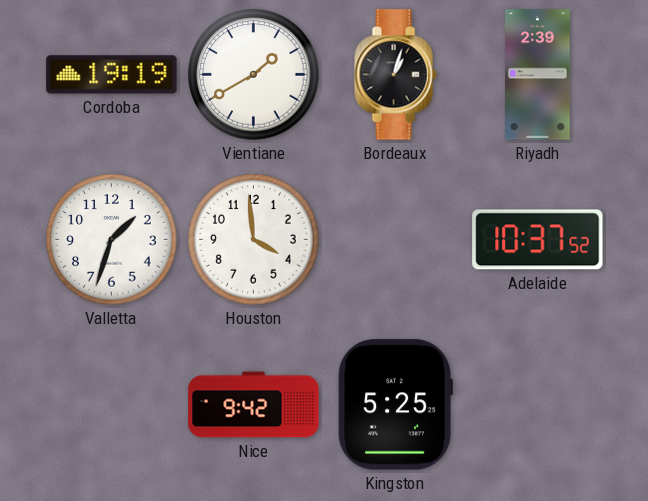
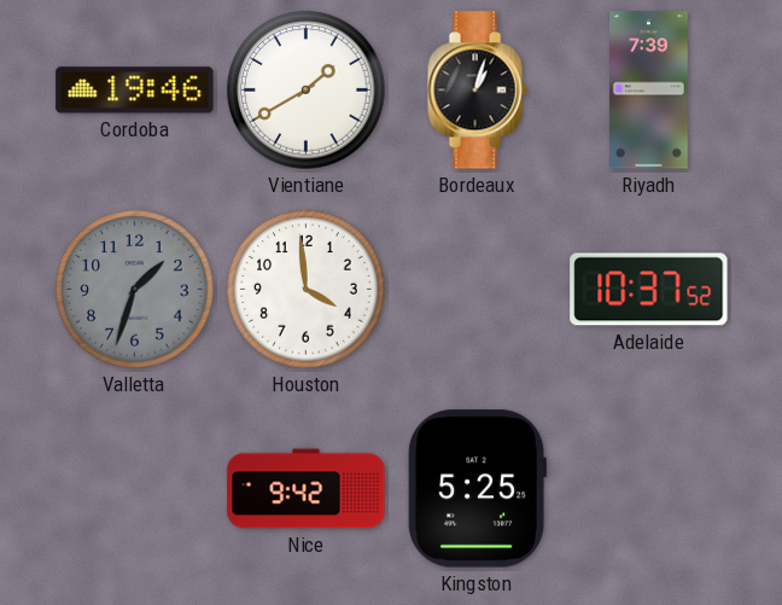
Cordoba: 19:19 -> 19:46
Riyadh: 2:39 -> 7:39
Valletta dial: white -> grey
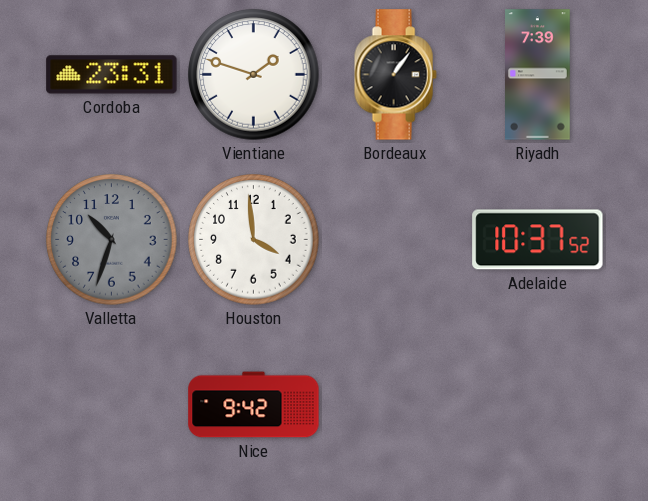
Cordoba: 19:46 -> 23:31
Vientiane: 1:40 -> 1:48
Bordeaux: 1:03 -> 1:06
Valletta: 1:33 -> 10:33
Kingston: 5:25 -> none
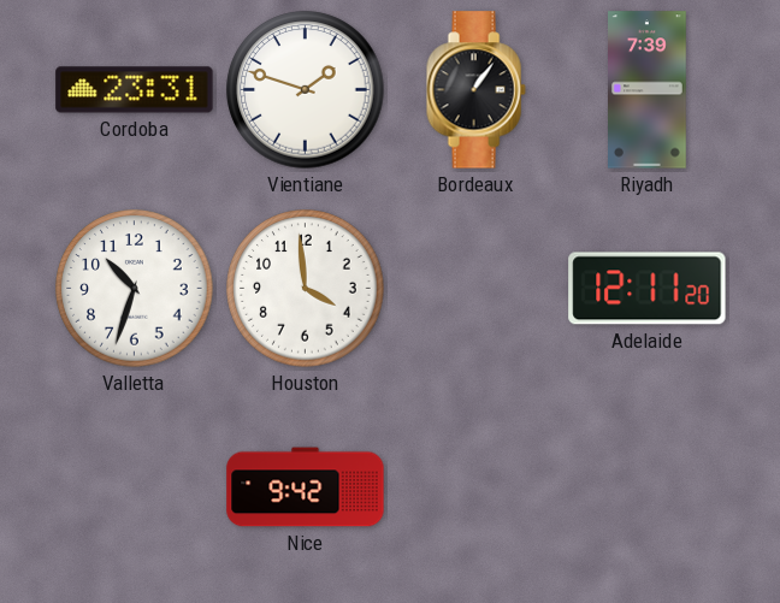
Valletta dial: grey -> white
Adelaide: 10:37 -> 12:11
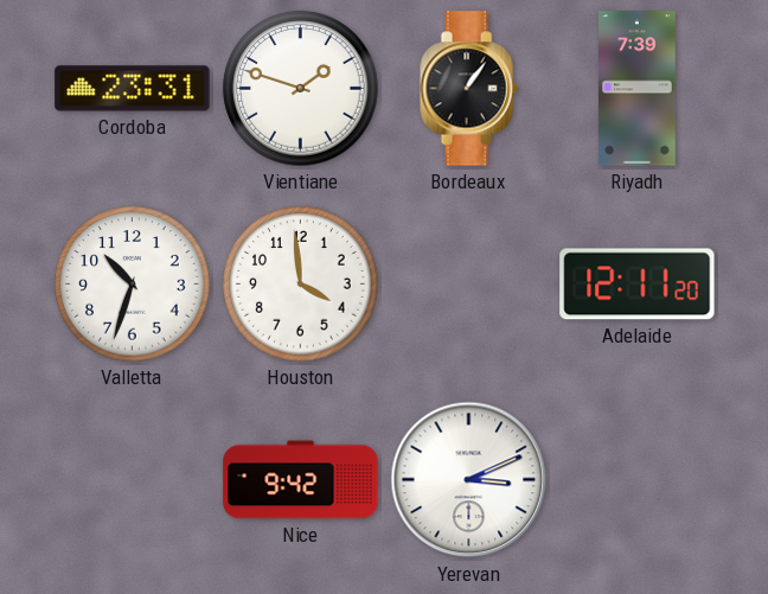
Yerevan: none -> 3:11
